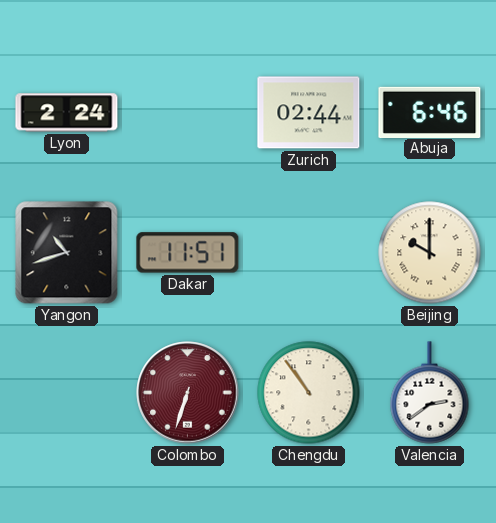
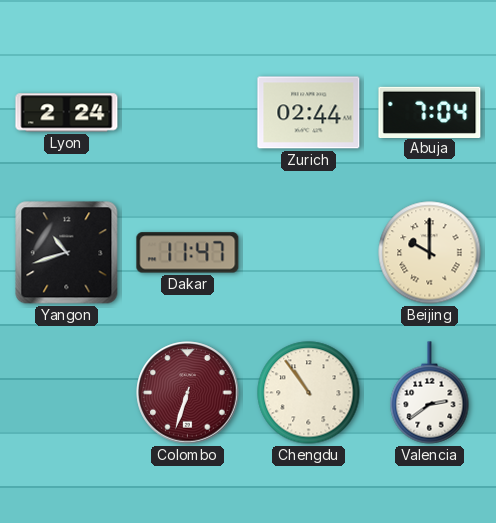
Abuja: 6:46 -> 7:04
Dakar: 11:51 -> 11:47
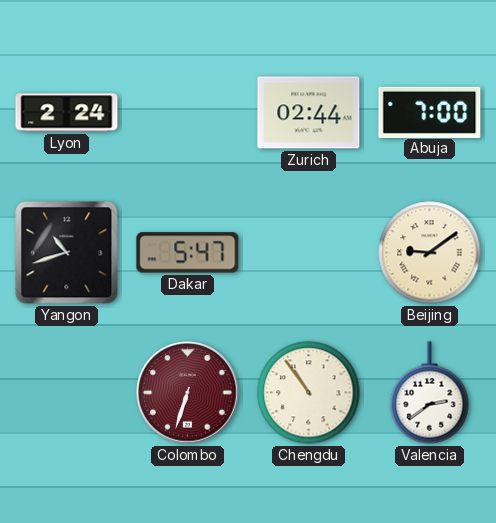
Abuja: 7:04 -> 7:00
Dakar: 11:47 -> 5:47
Beijing: 10:00 -> 9:09
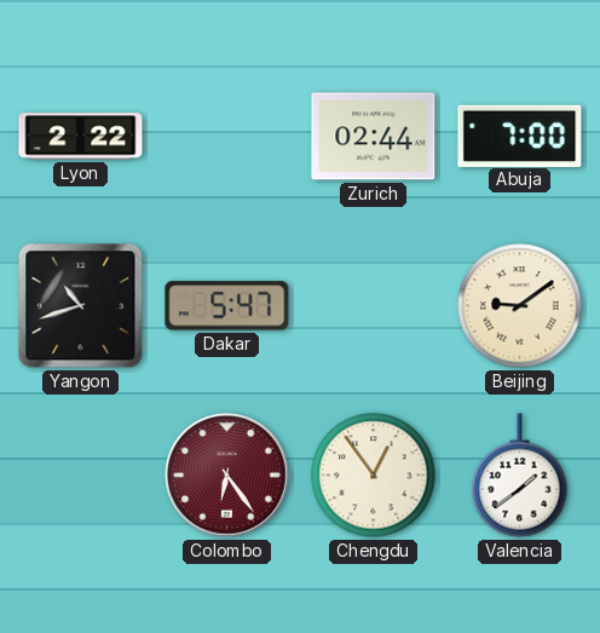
Lyon: 2:24 -> 2:22
Colombo: 6:33 -> 6:24
Chengdu: 10:54 -> 12:54
Valencia: 2:39 -> 1:39
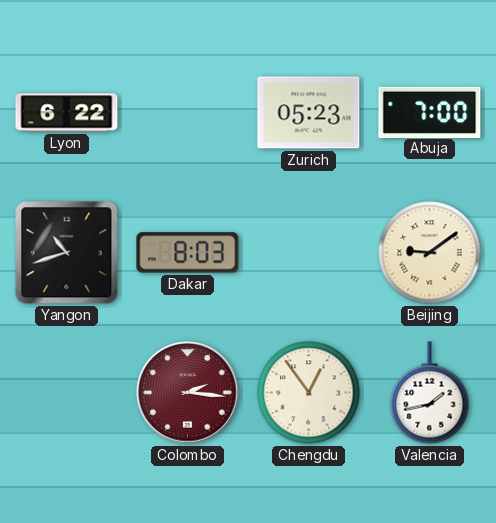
Lyon: 2:22 -> 6:22
Zurich: 02:44 -> 05:23
Dakar: 5:47 -> 8:03
Colombo: 6:24 -> 2:16
Valencia: 1:39 -> 1:43
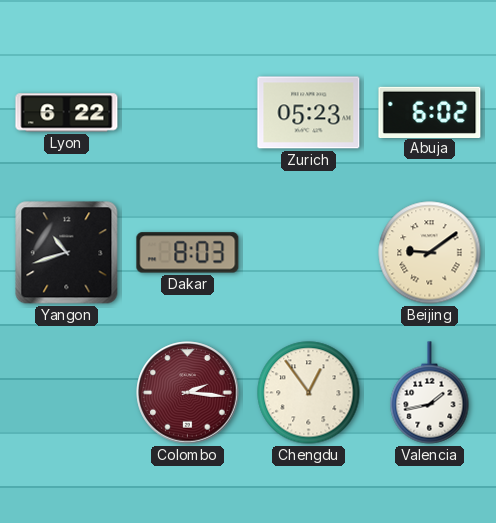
Abuja: 7:00 -> 6:02
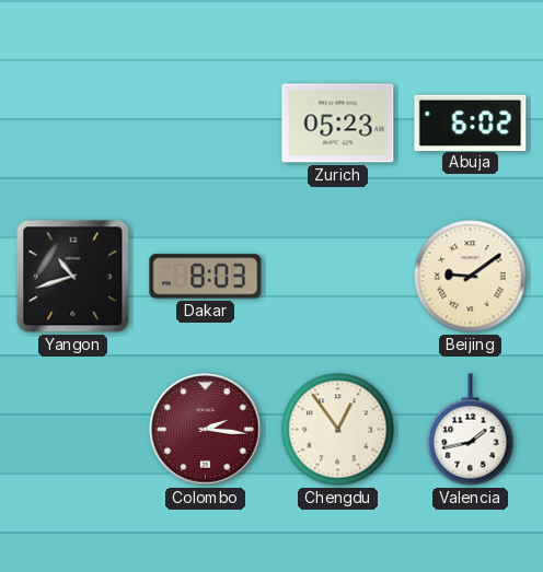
Lyon: 6:22 -> none
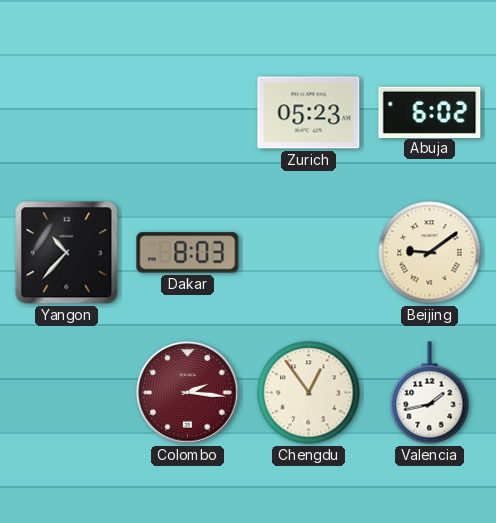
Yangon: 10:42 -> 10:37
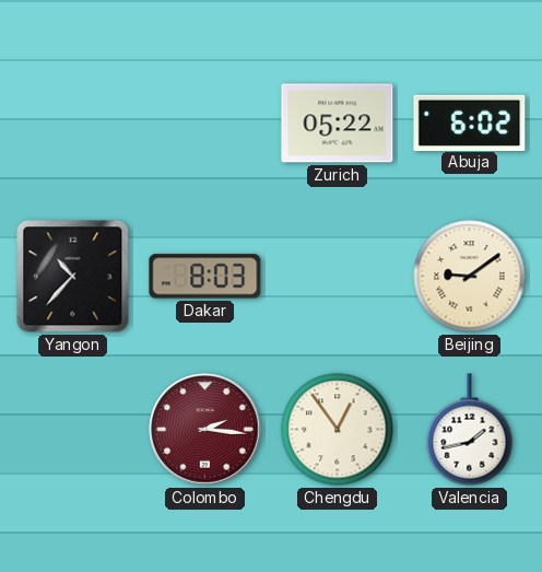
Zurich: 05:23 -> 05:22
